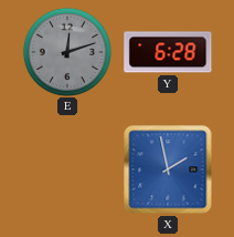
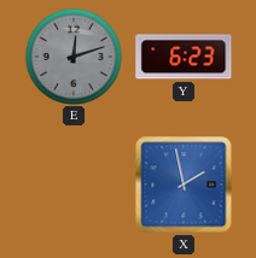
Y: 6:28 -> 6:23
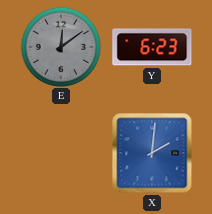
E: 12:12 -> 12:09
X: 1:58 -> 2:01
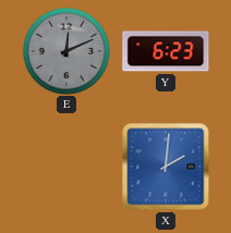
E: 12:09 -> 12:11
